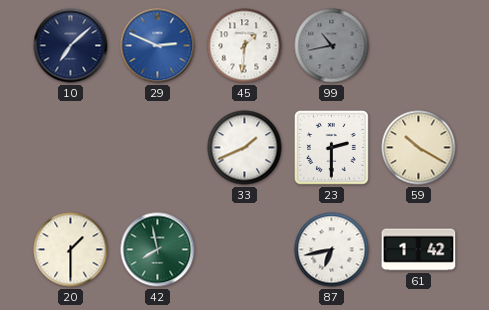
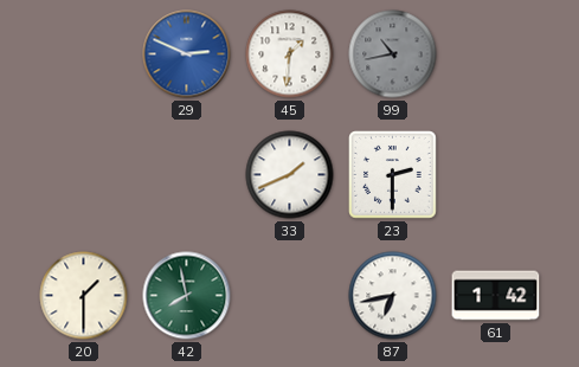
10: 7:08 -> none
59: 10:20 -> none
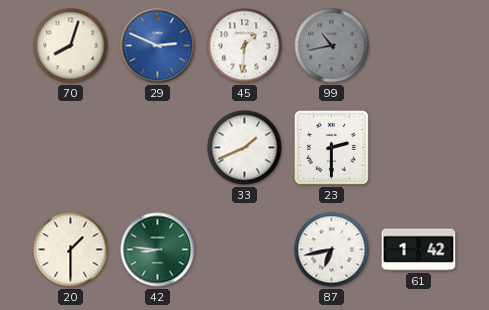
70: none -> 8:03
42: 7:58 -> 8:46
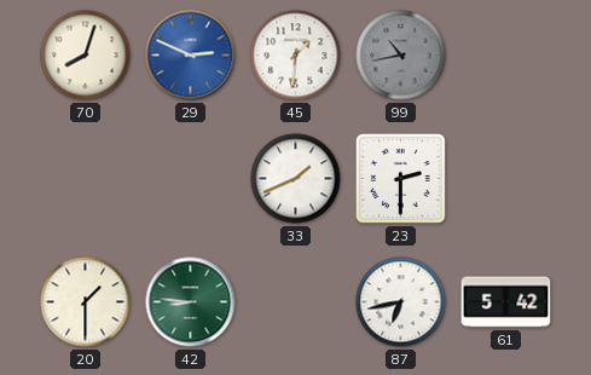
61: 1:42 -> 5:42
